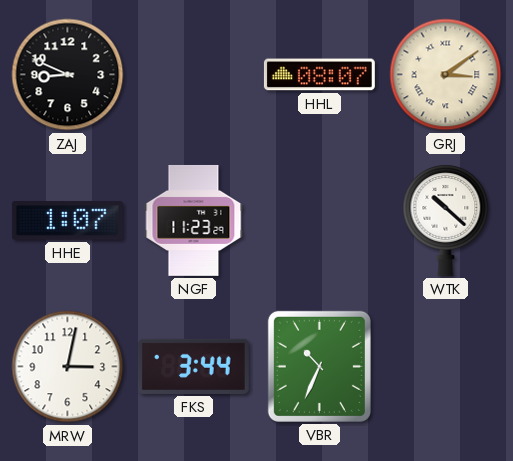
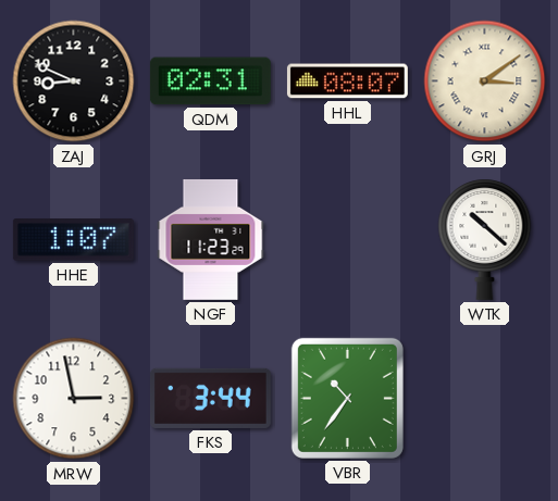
QDM: none -> 02:31
MRW: 3:02 -> 2:58
VBR: 10:34 -> 10:36
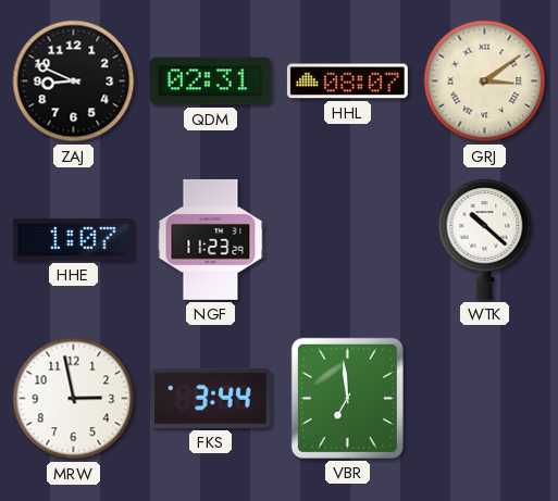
VBR: 10:36 -> 6:59
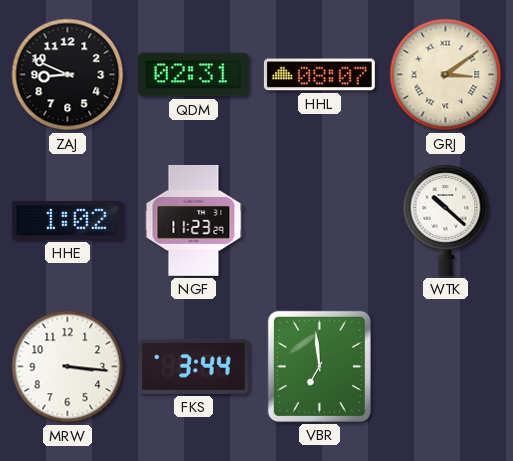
HHE: 1:07 -> 1:02
MRW: 2:58 -> 3:16
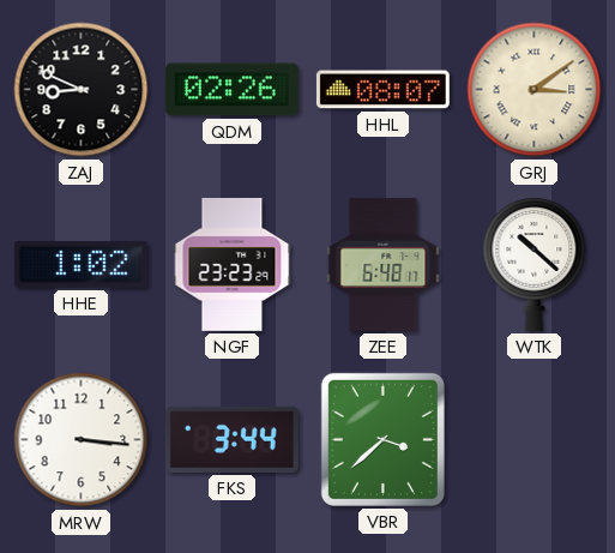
QDM: 02:31 -> 02:26
NGF: 11:23 -> 23:23
ZEE: none -> 6:48
VBR: 6:59 -> 3:38
